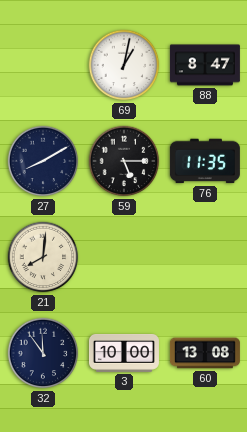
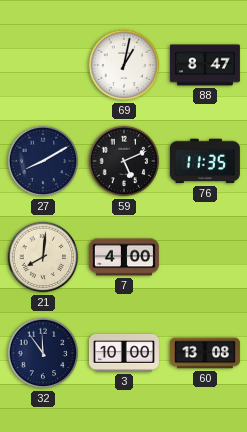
59: 5:15 -> 5:11
7: none -> 4:00
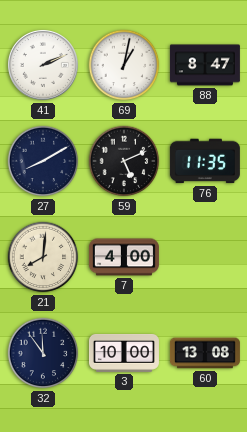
41: none -> 2:11
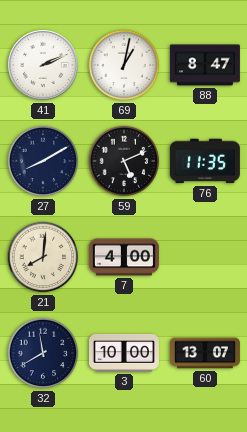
32: 11:54 -> 11:40
60: 13:08 -> 13:07
